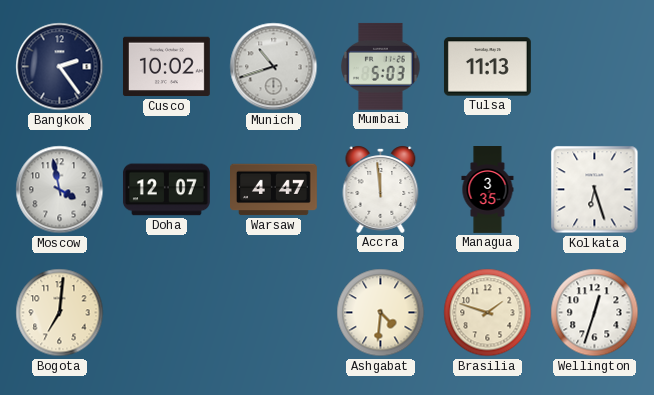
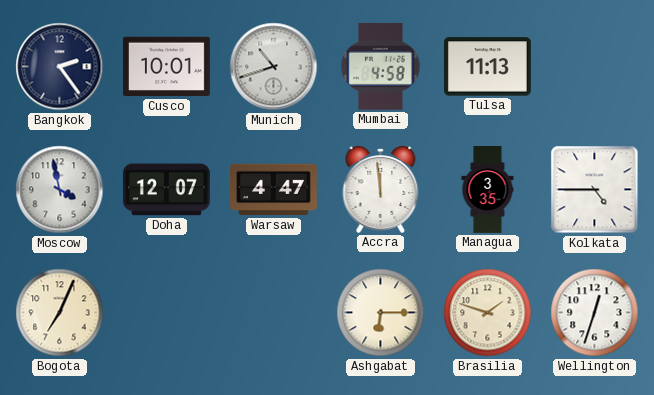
Cusco: 10:02 -> 10:01
Mumbai: 5:03 -> 4:58
Kolkata: 6:27 -> 4:45
Bogota: 7:01 -> 7:04
Ashgabat: 4:31 -> 6:15
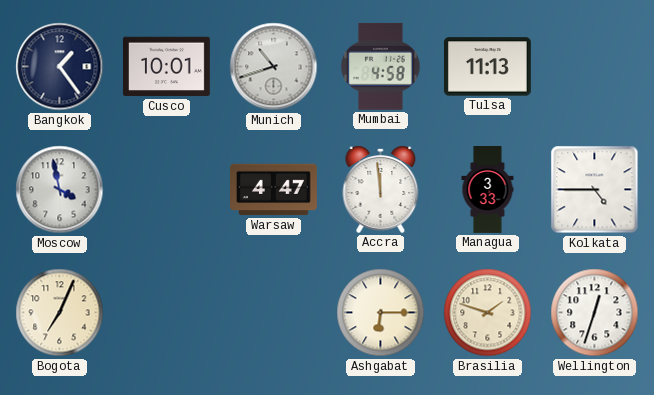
Bangkok: 2:24 -> 1:24
Doha: 12:07 -> none
Managua: 3:35 -> 3:33
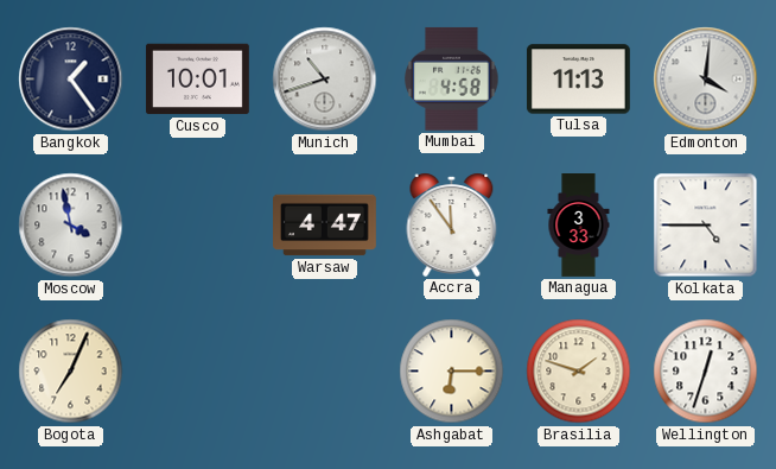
Edmonton: none -> 4:01
Accra: 11:59 -> 11:54
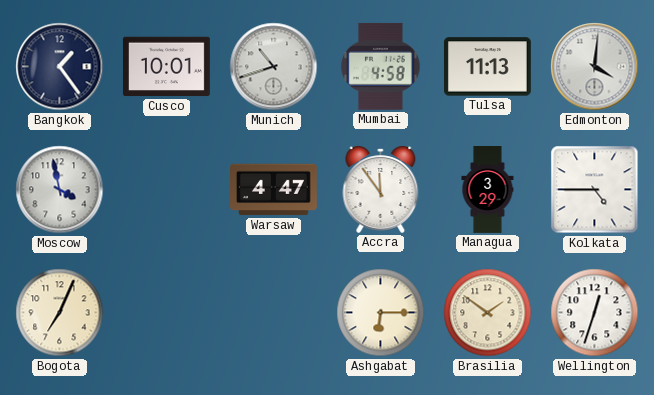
Managua: 3:33 -> 3:29
Brasilia: 1:48 -> 1:51
